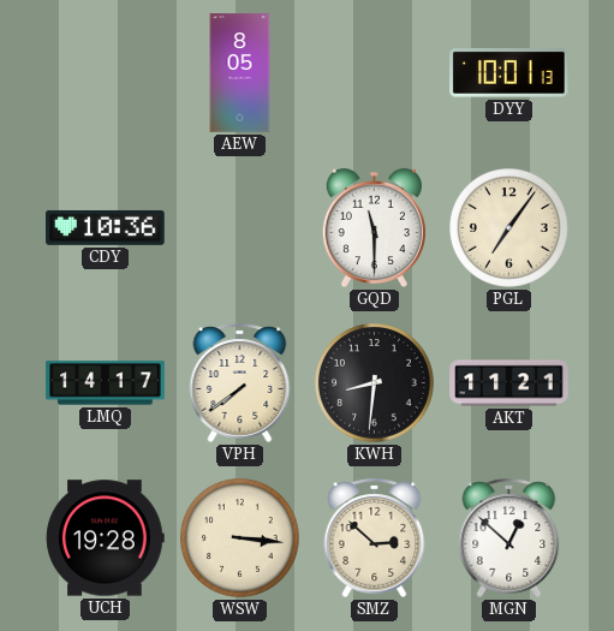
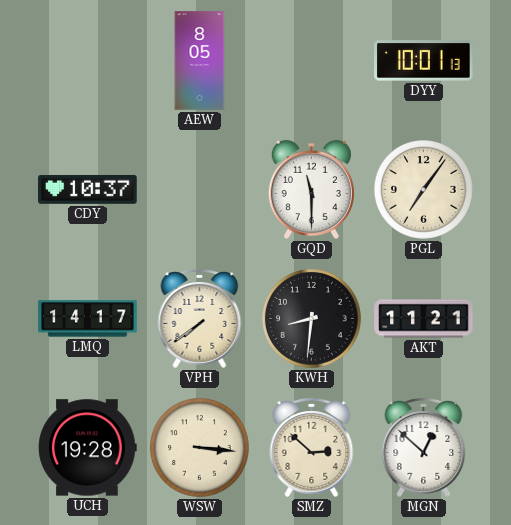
CDY: 10:36 -> 10:37
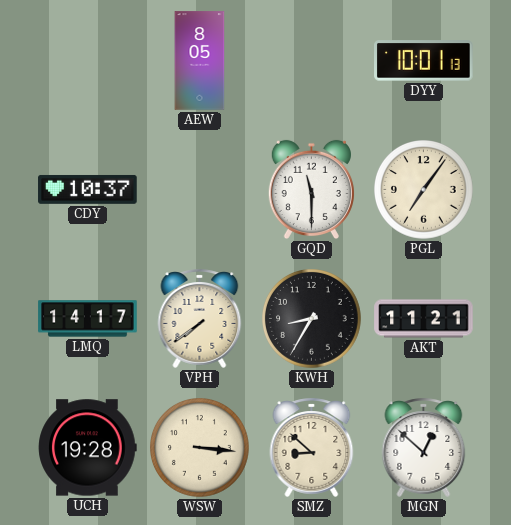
KWH: 8:31 -> 8:35
SMZ: 2:52 -> 8:52
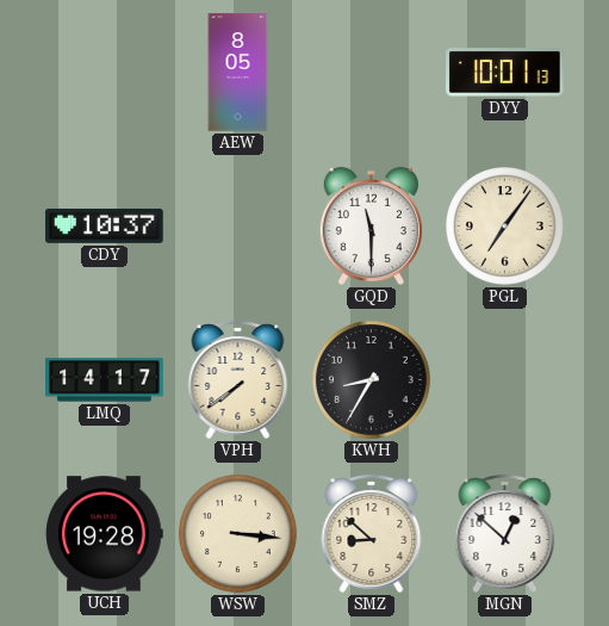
AKT: 11:21 -> none
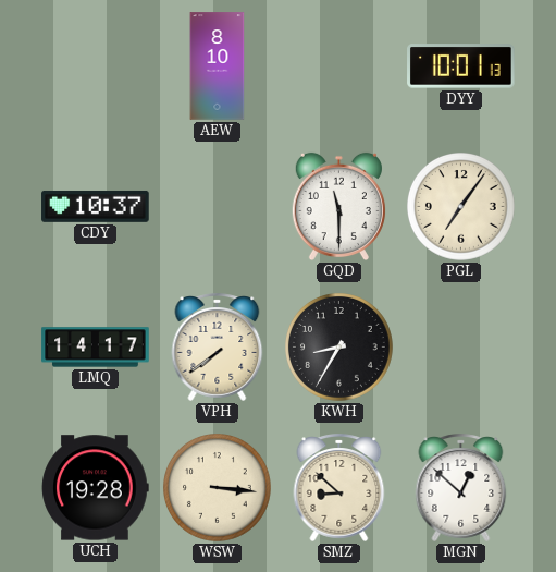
AEW: 8:05 -> 8:10
